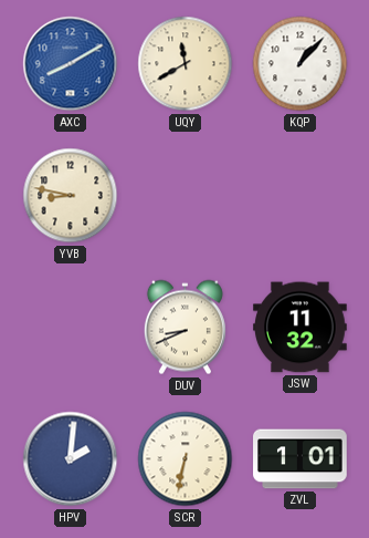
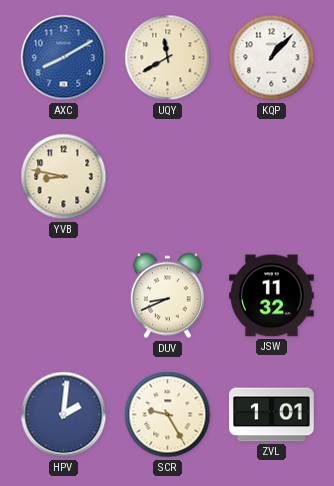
SCR: 6:32 -> 9:25
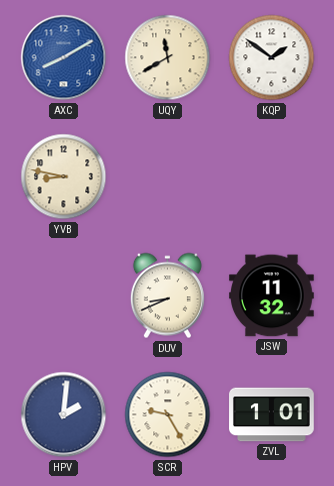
KQP: 1:07 -> 1:51
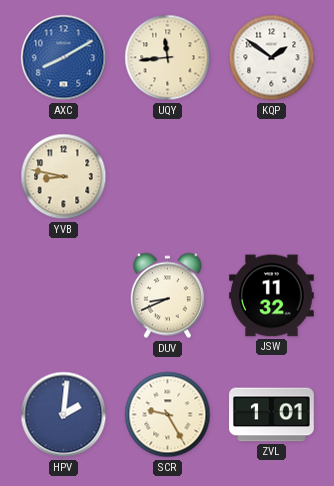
UQY: 11:40 -> 11:44
